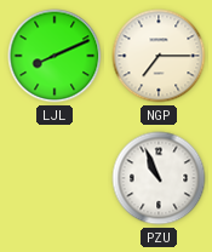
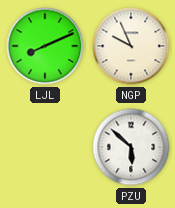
NGP: 7:15 -> 9:56
PZU: 10:56 -> 5:52
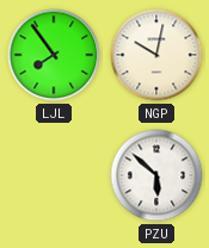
LJL: 8:11 -> 7:54
NGP: 9:56 -> 10:02
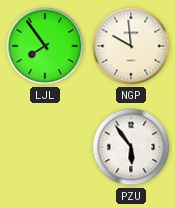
NGP: 10:02 -> 9:59
PZU: 5:52 -> 5:54
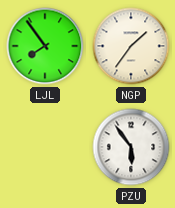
NGP: 9:59 -> 1:36
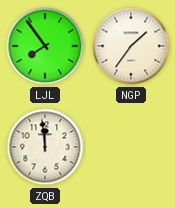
ZQB: none -> 11:59
PZU: 5:54 -> none
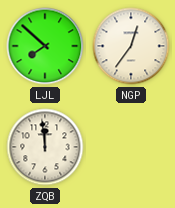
LJL: 7:54 -> 7:52
NGP: 1:36 -> 12:36
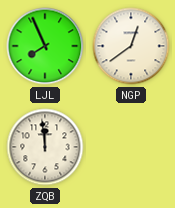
LJL: 7:52 -> 7:56
NGP: 12:36 -> 12:39
